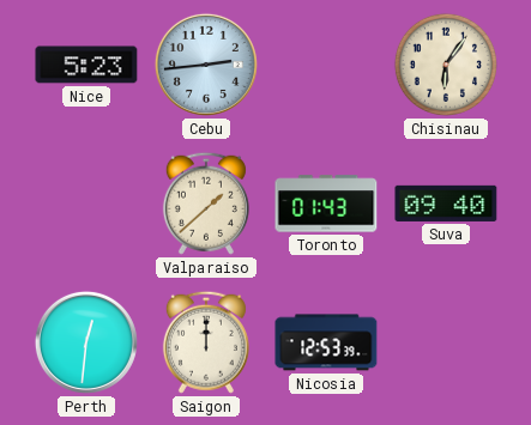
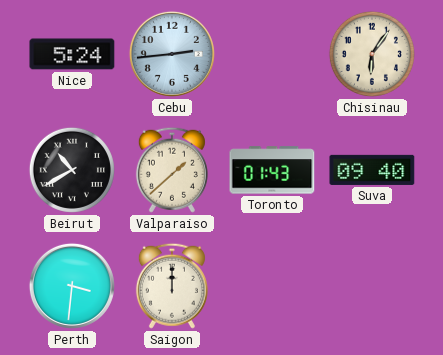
Nice: 5:23 -> 5:24
Beirut: none -> 10:40
Perth: 12:31 -> 3:31
Nicosia: 12:53 -> none
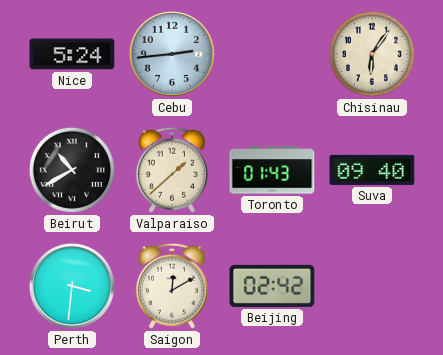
Saigon: 12:00 -> 12:10
Beijing: none -> 02:42
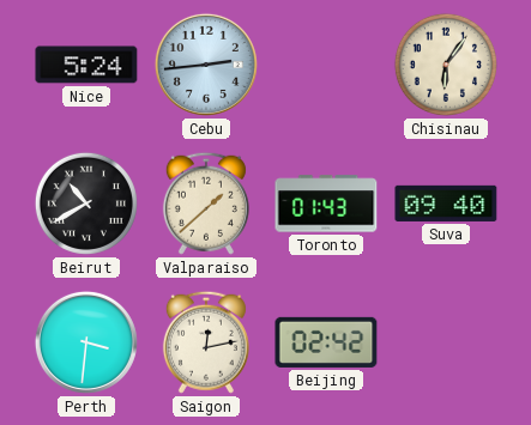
Saigon: 12:10 -> 12:13
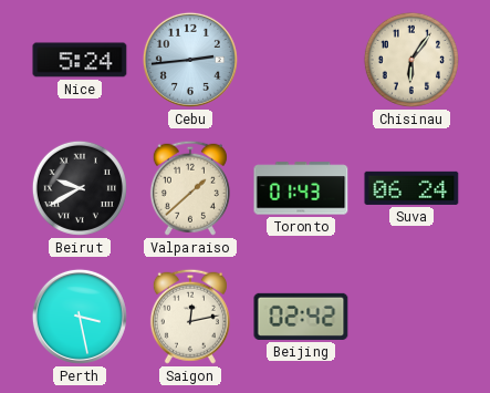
Beirut: 10:40 -> 9:40
Suva: 09:40 -> 06:24
Perth: 3:31 -> 3:28
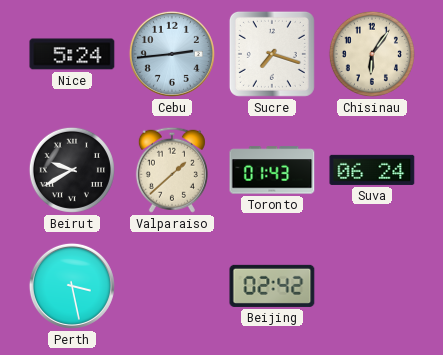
Sucre: none -> 7:18
Saigon: 12:13 -> none
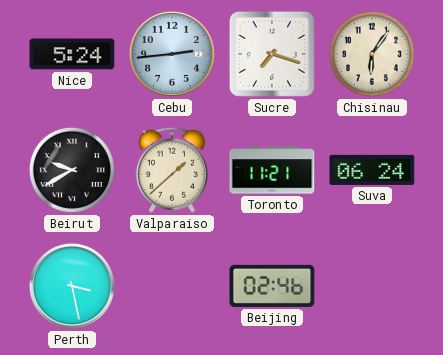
Toronto: 01:43 -> 11:21
Beijing: 02:42 -> 02:46
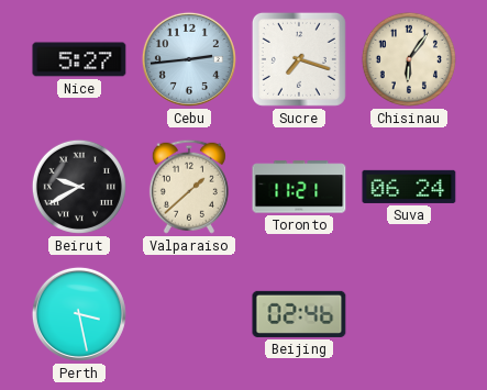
Nice: 5:24 -> 5:27
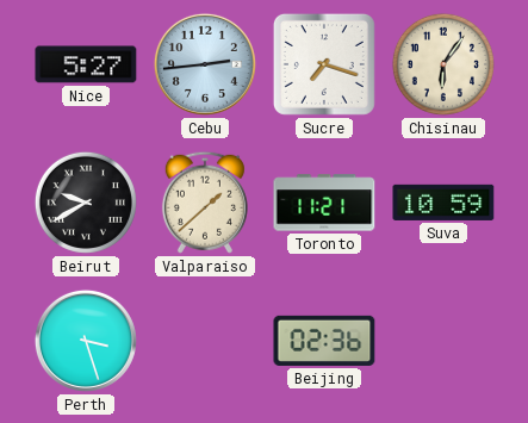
Suva: 06:24 -> 10:59
Perth: 3:28 -> 3:27
Beijing: 02:46 -> 02:36
